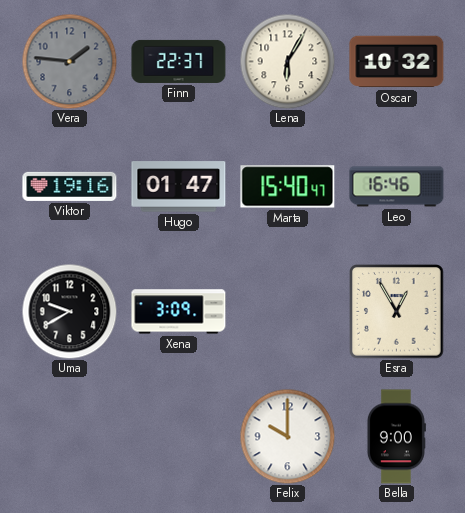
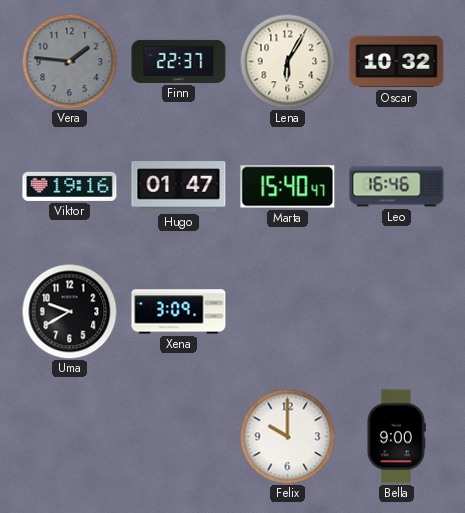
Esra: 12:55 -> none
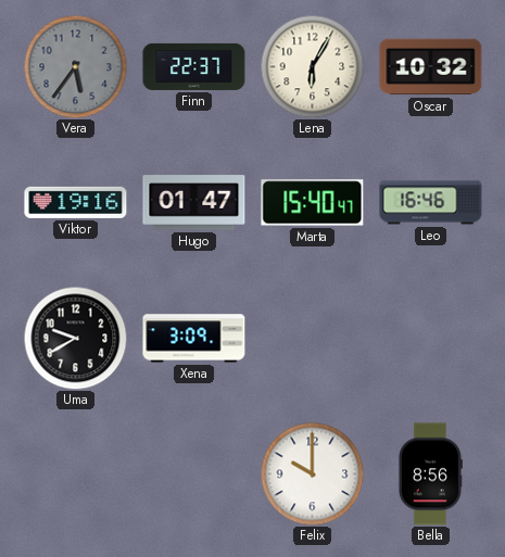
Vera: 1:46 -> 5:36
Bella: 9:00 -> 8:56
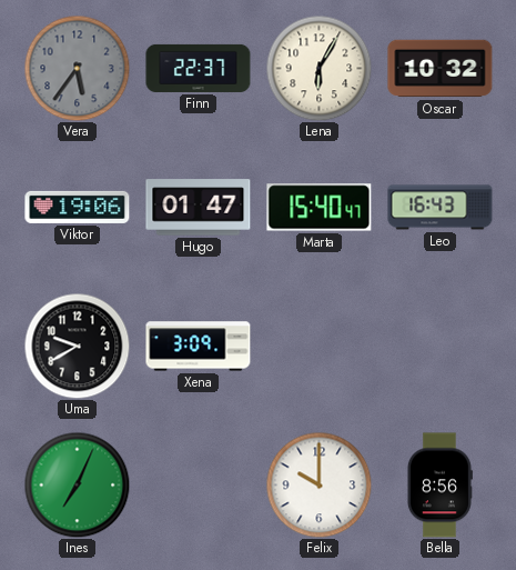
Viktor: 19:16 -> 19:06
Leo: 16:46 -> 16:43
Ines: none -> 7:04
